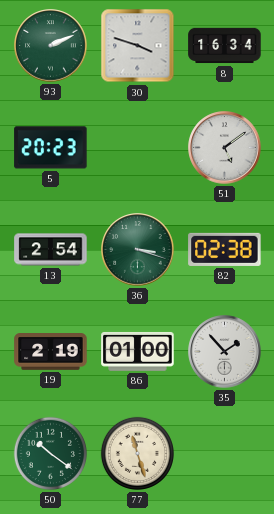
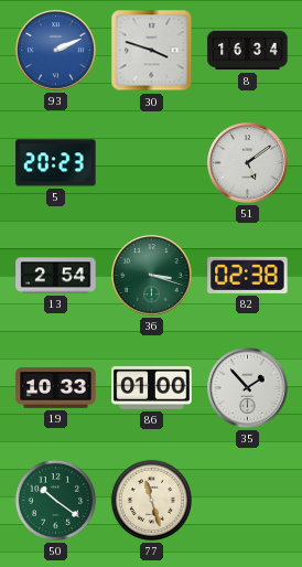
93 dial: green -> blue
19: 2:19 -> 10:33
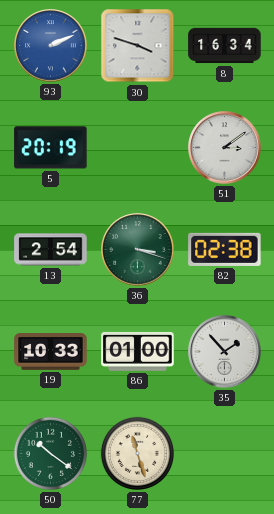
5: 20:23 -> 20:19
51: 5:09 -> 3:09
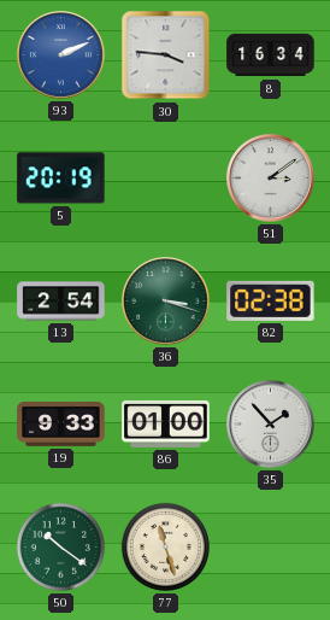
30: 3:48 -> 3:46
19: 10:33 -> 9:33
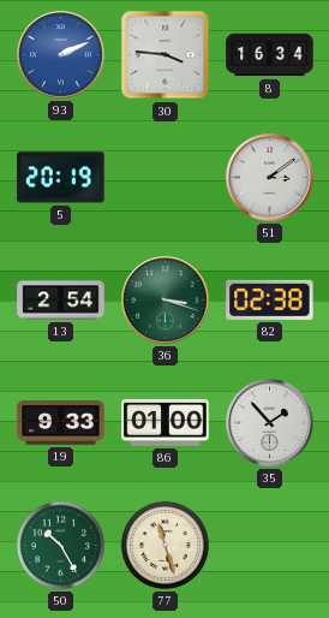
50: 10:21 -> 10:25
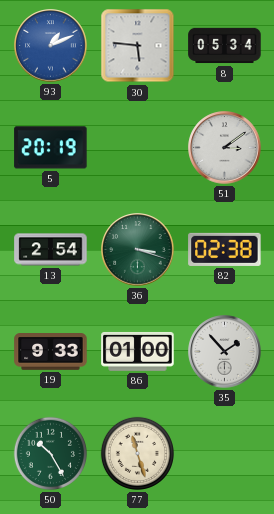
93: 2:11 -> 1:11
30: 3:46 -> 5:46
8: 16:34 -> 05:34
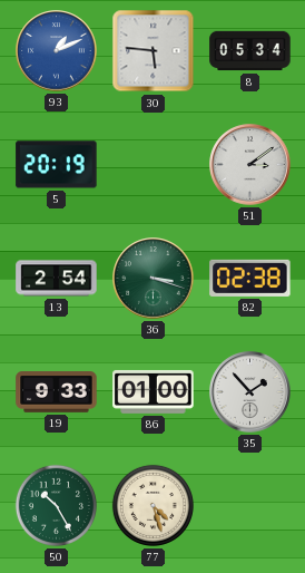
77: 11:27 -> 4:27
